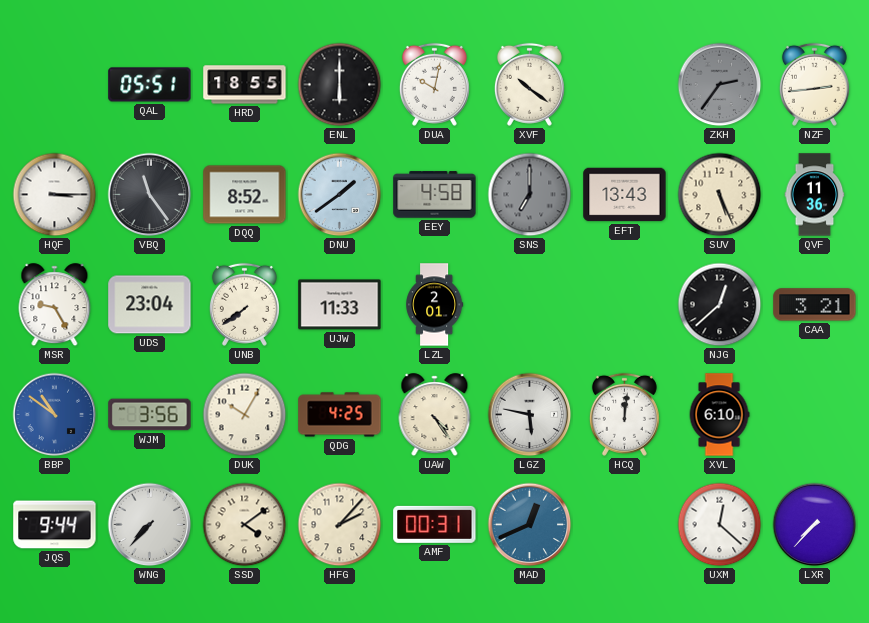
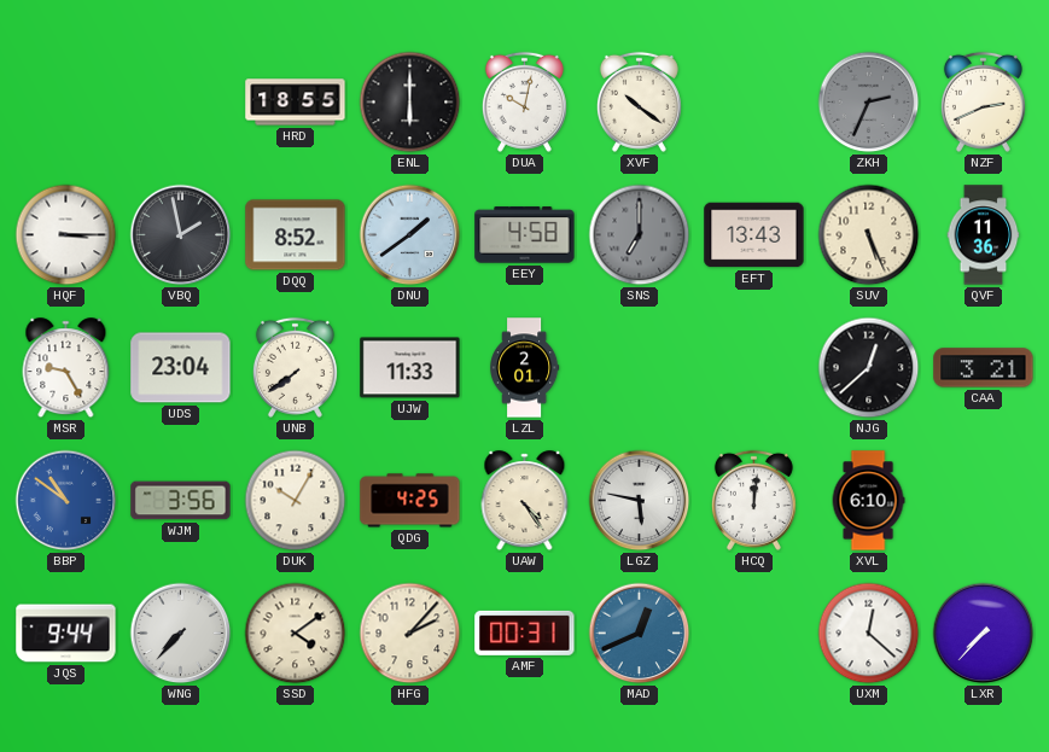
QAL: 05:51 -> none
ZKH: 2:36 -> 2:34
NZF: 2:44 -> 2:41
VBQ: 11:24 -> 1:58
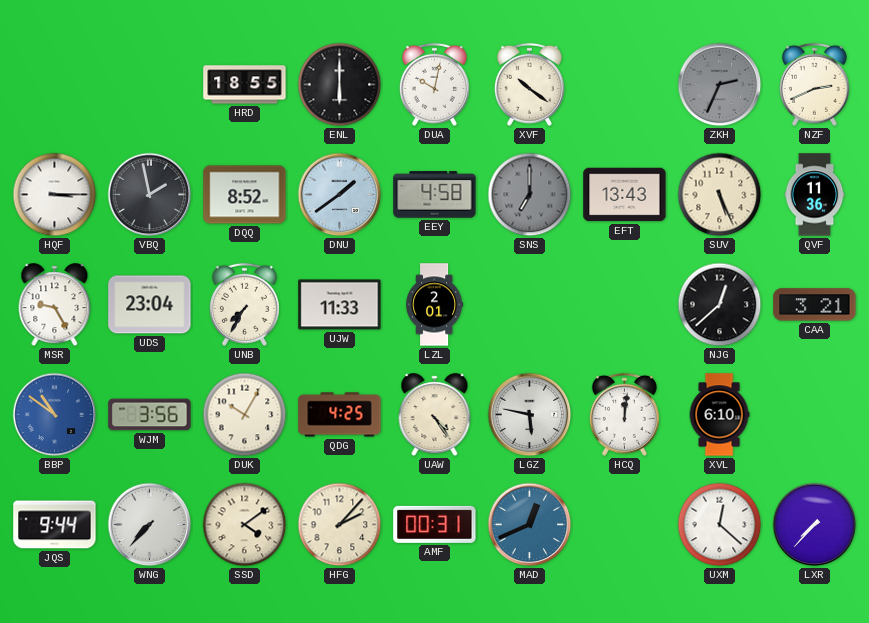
UNB: 7:39 -> 7:35
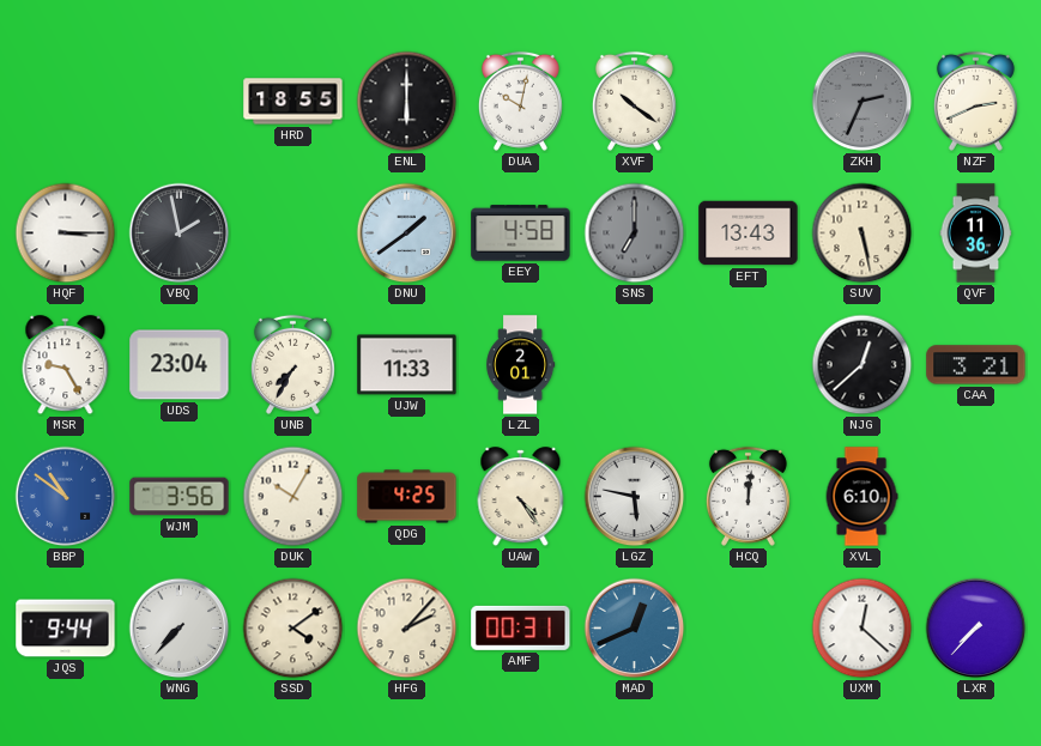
DQQ: 8:52 -> none
SUV: 5:26 -> 5:28
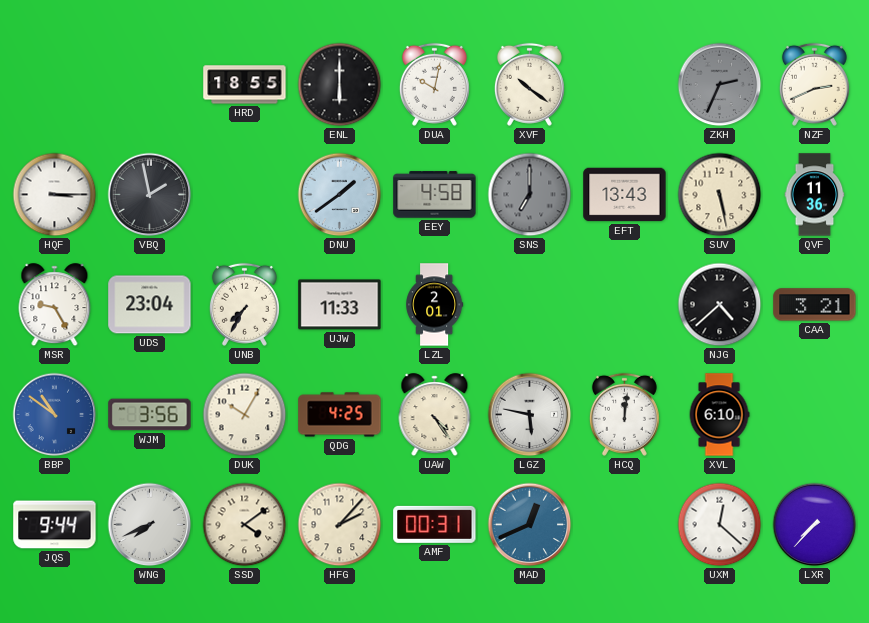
NJG: 12:38 -> 4:38
WNG: 7:37 -> 7:41
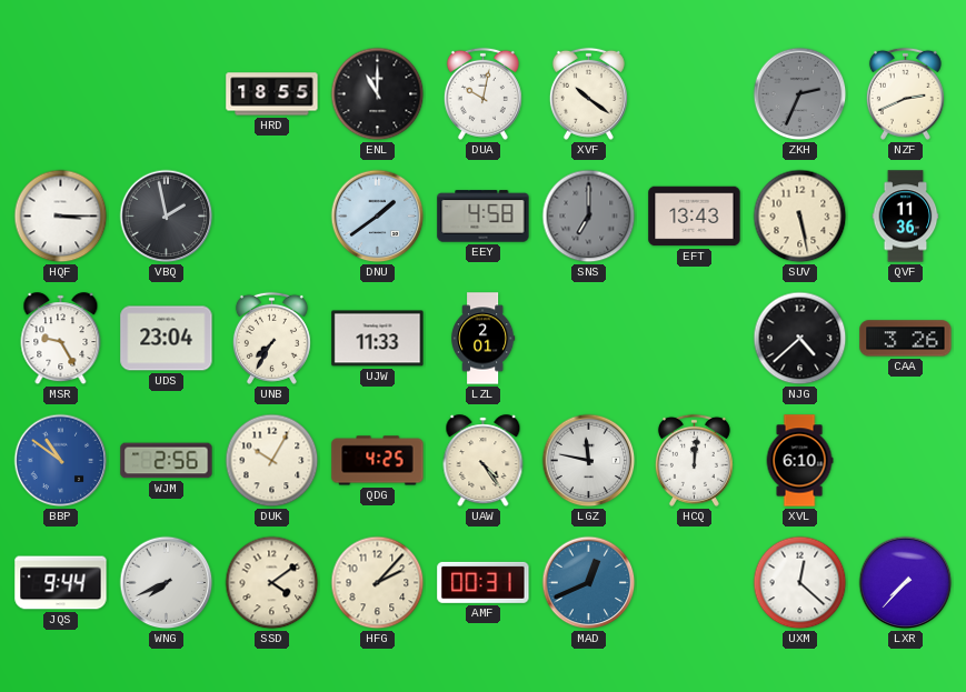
ENL: 6:00 -> 11:00
CAA: 3:21 -> 3:26
WJM: 3:56 -> 2:56
LGZ: 5:47 -> 11:47
